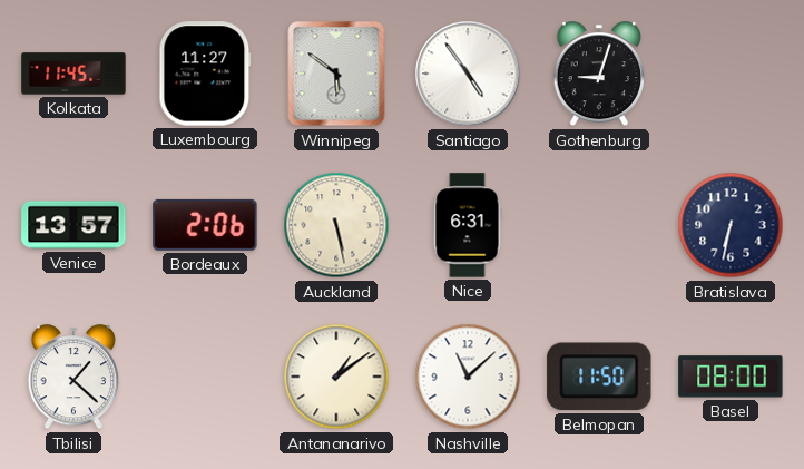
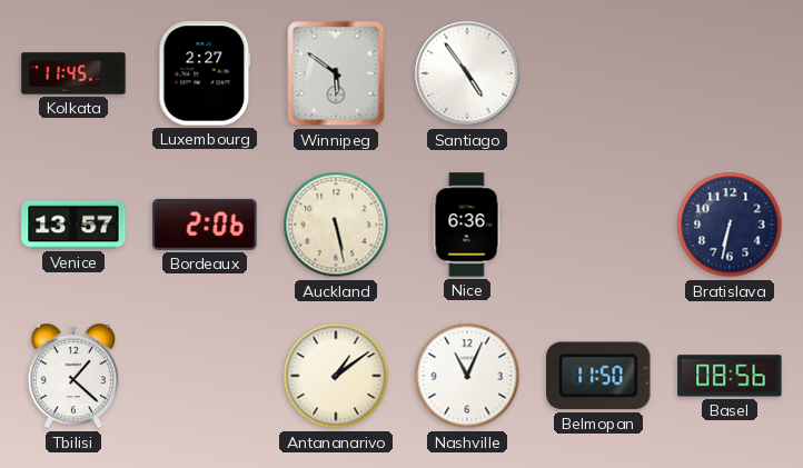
Luxembourg: 11:27 -> 2:27
Gothenburg: 9:03 -> none
Nice: 6:31 -> 6:36
Nashville: 11:08 -> 11:04
Basel: 08:00 -> 08:56
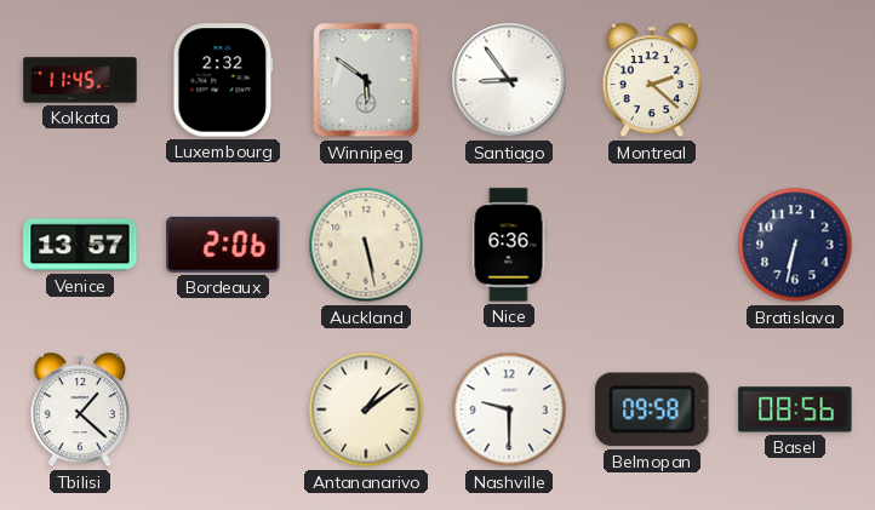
Luxembourg: 2:27 -> 2:32
Santiago: 4:54 -> 8:54
Montreal: none -> 2:22
Nashville: 11:04 -> 9:30
Belmopan: 11:50 -> 09:58
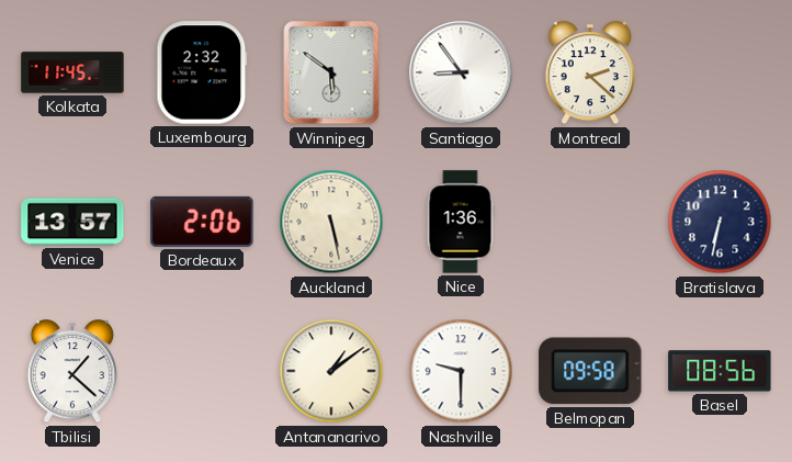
Nice: 6:36 -> 1:36
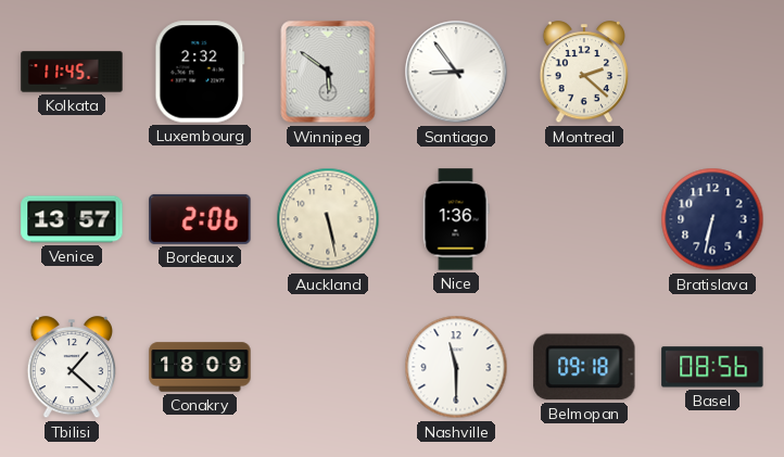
Conakry: none -> 18:09
Antananarivo: 1:09 -> none
Nashville: 9:30 -> 11:30
Belmopan: 09:58 -> 09:18
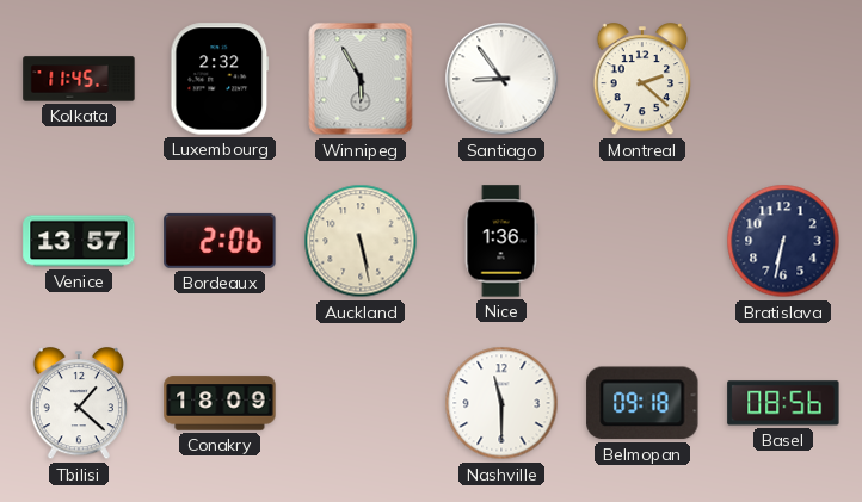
Winnipeg: 5:51 -> 5:55
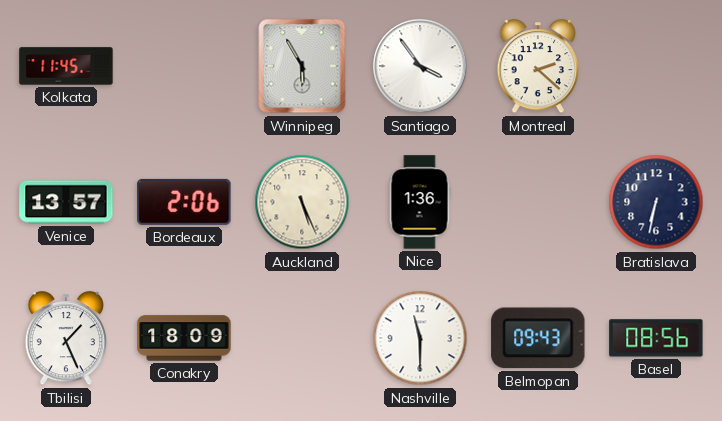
Luxembourg: 2:32 -> none
Santiago: 8:54 -> 3:54
Auckland: 5:28 -> 5:26
Tbilisi: 1:22 -> 1:26
Belmopan: 09:18 -> 09:43
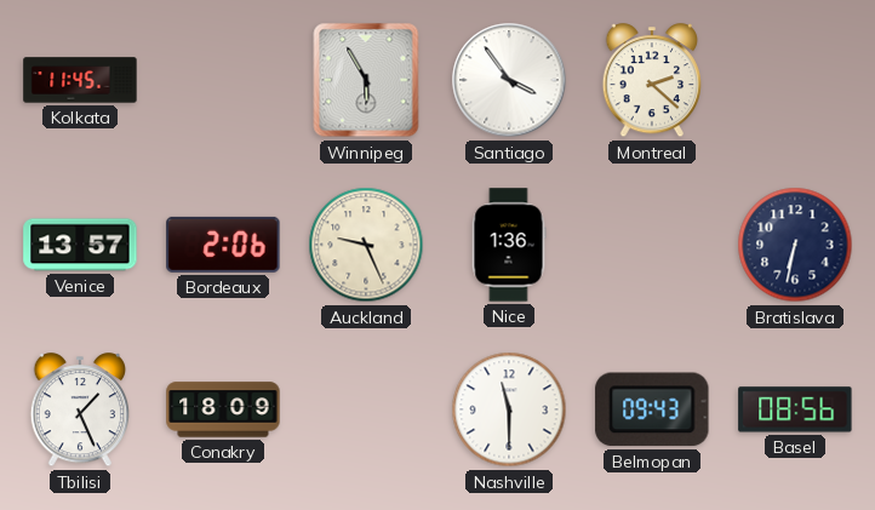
Auckland: 5:26 -> 9:26
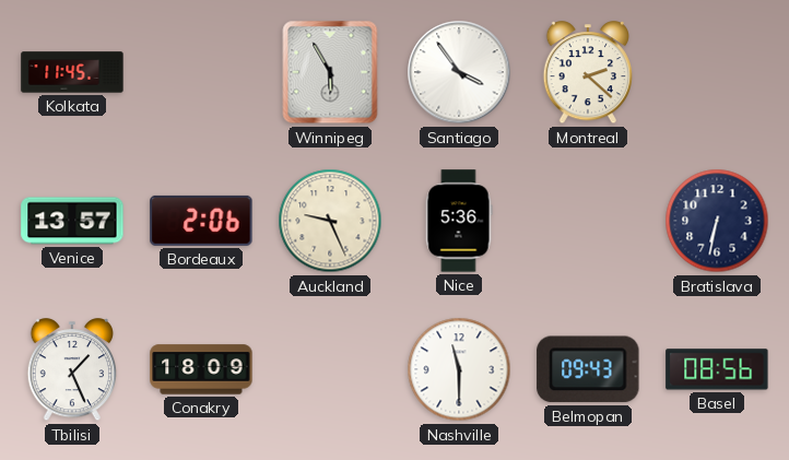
Nice: 1:36 -> 5:36
